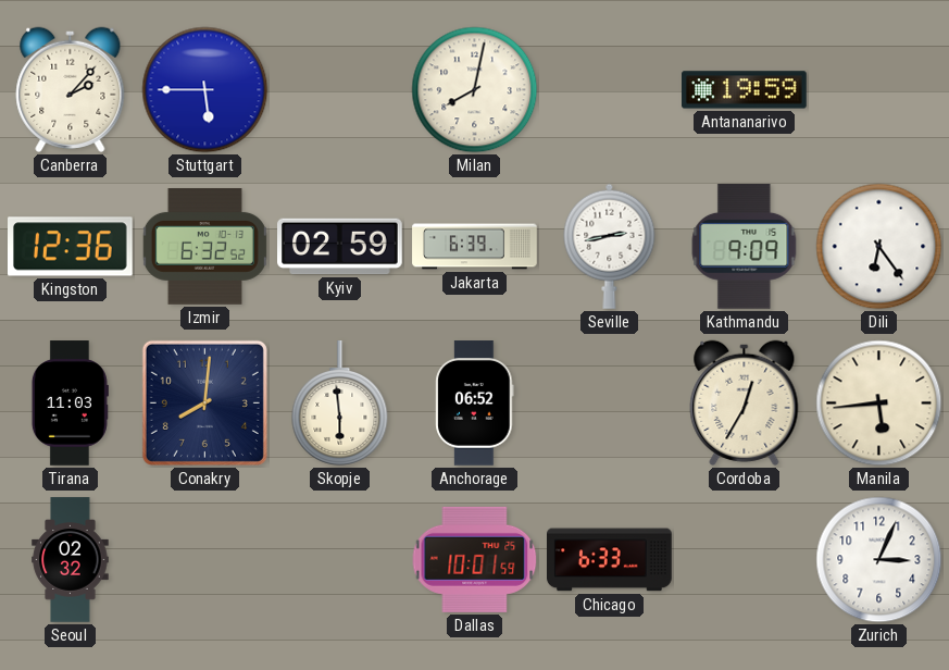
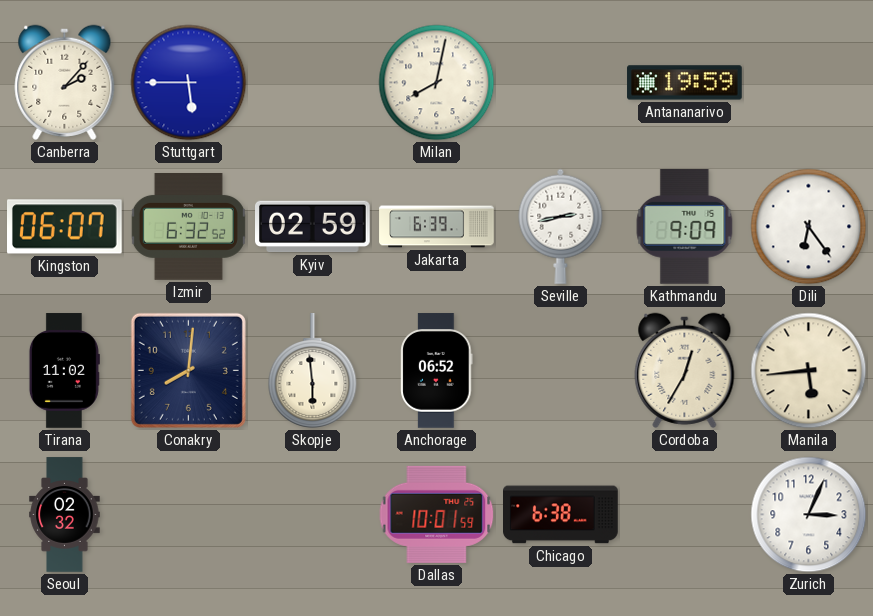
Kingston: 12:36 -> 06:07
Tirana: 11:03 -> 11:02
Chicago: 6:33 -> 6:38
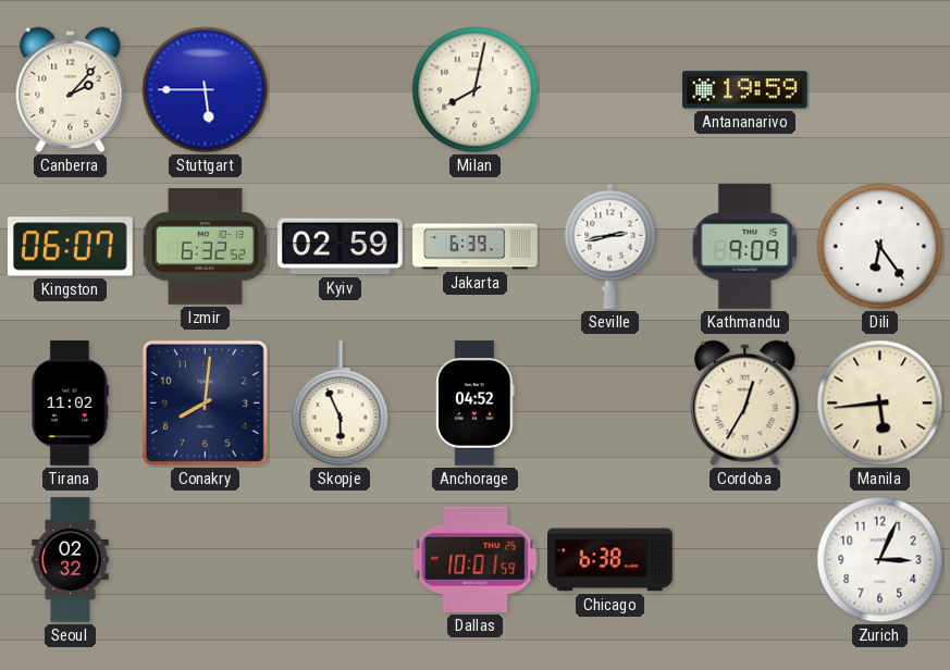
Skopje: 5:59 -> 5:56
Anchorage: 06:52 -> 04:52
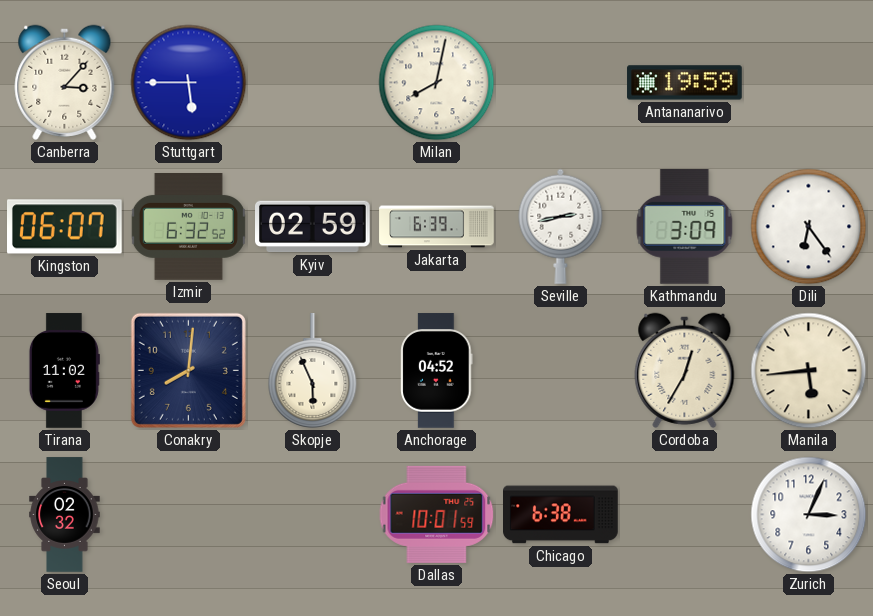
Canberra: 2:07 -> 3:07
Kathmandu: 9:09 -> 3:09
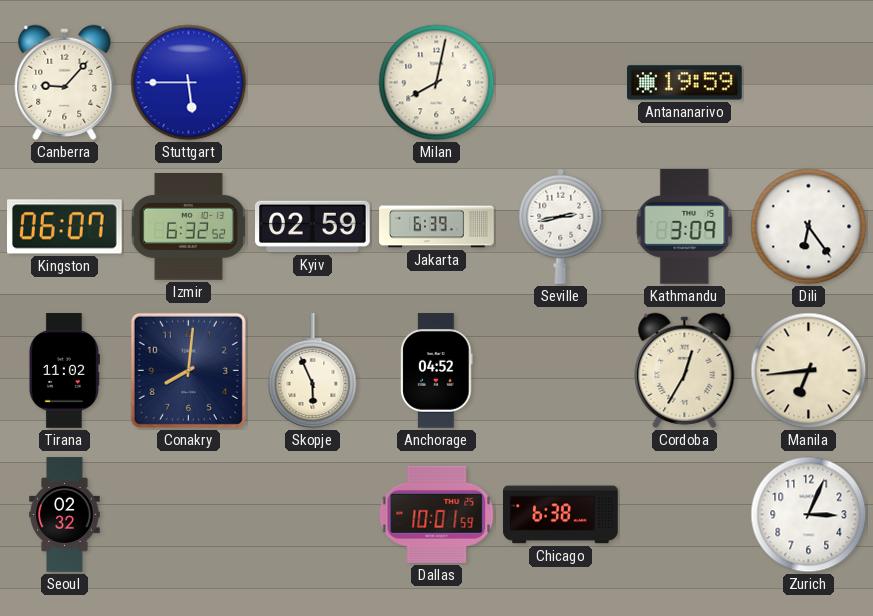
Canberra: 3:07 -> 9:07
Manila: 5:44 -> 6:44
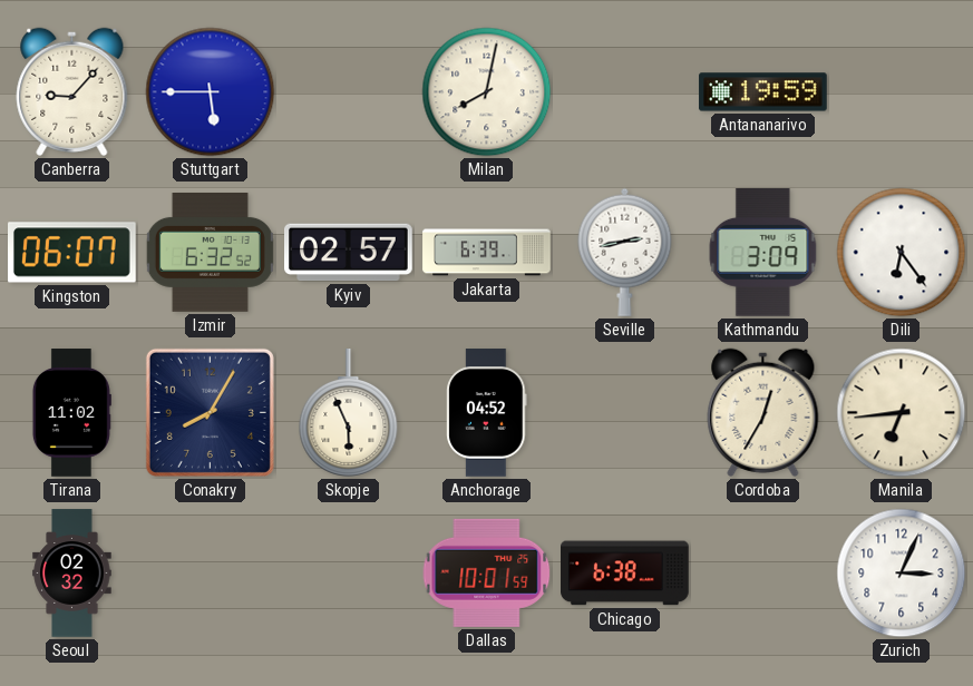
Kyiv: 02:59 -> 02:57
Conakry: 8:01 -> 8:05
